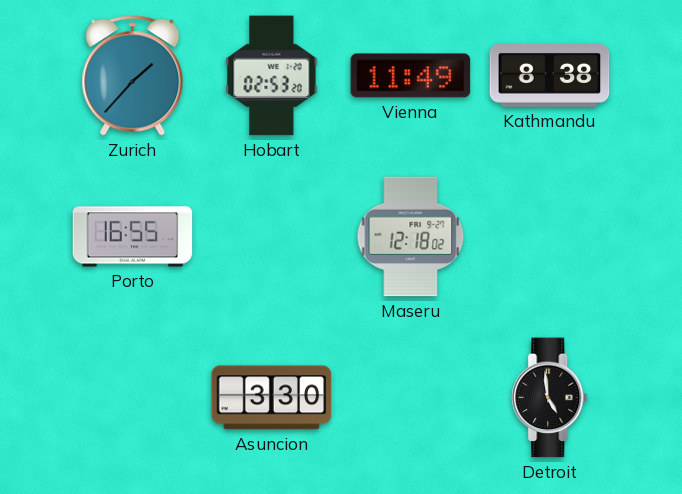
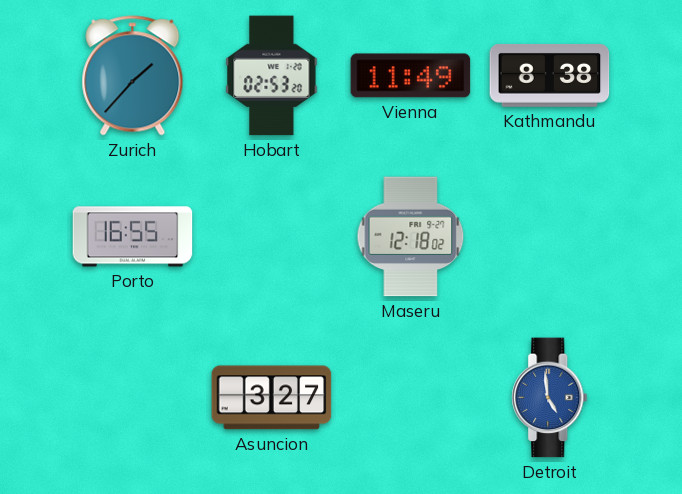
Asuncion: 3:30 -> 3:27
Detroit dial: black -> blue
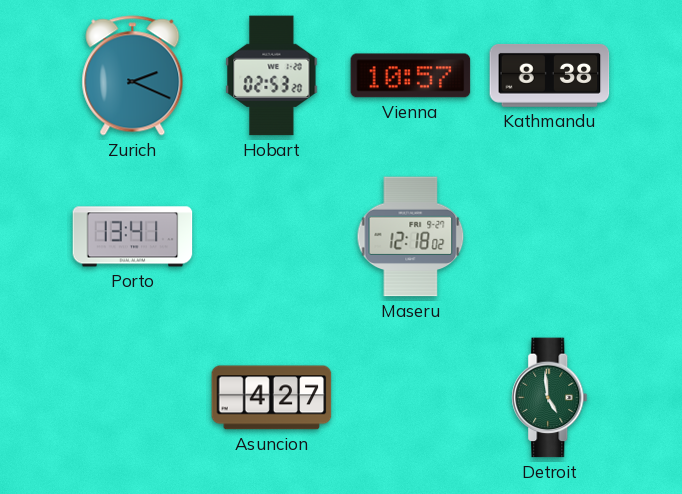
Zurich: 1:37 -> 2:19
Vienna: 11:49 -> 10:57
Porto: 16:55 -> 13:41
Asuncion: 3:27 -> 4:27
Detroit dial: blue -> green
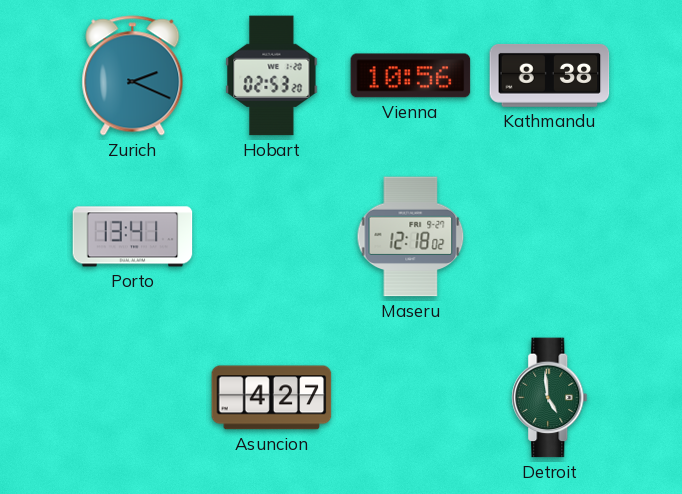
Vienna: 10:57 -> 10:56
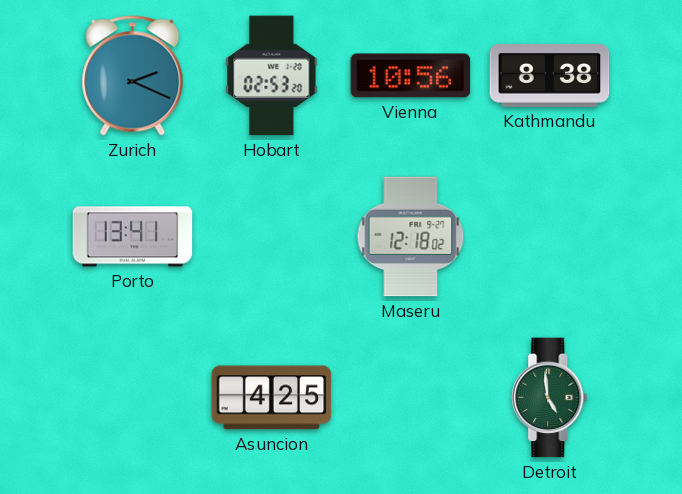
Asuncion: 4:27 -> 4:25
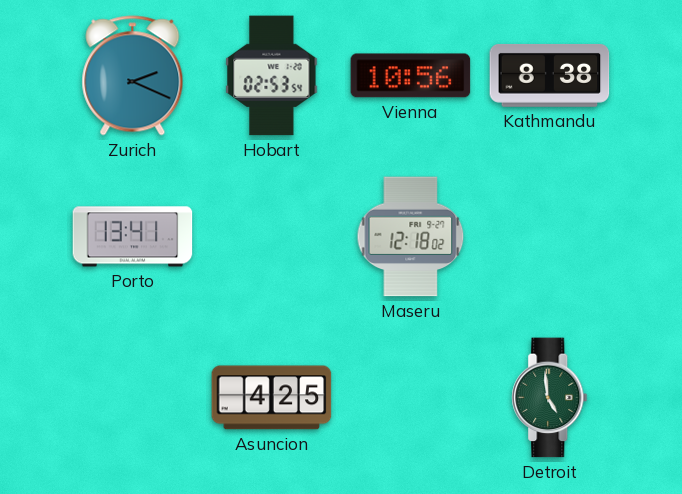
Hobart: 02:53:20 -> 02:53:54
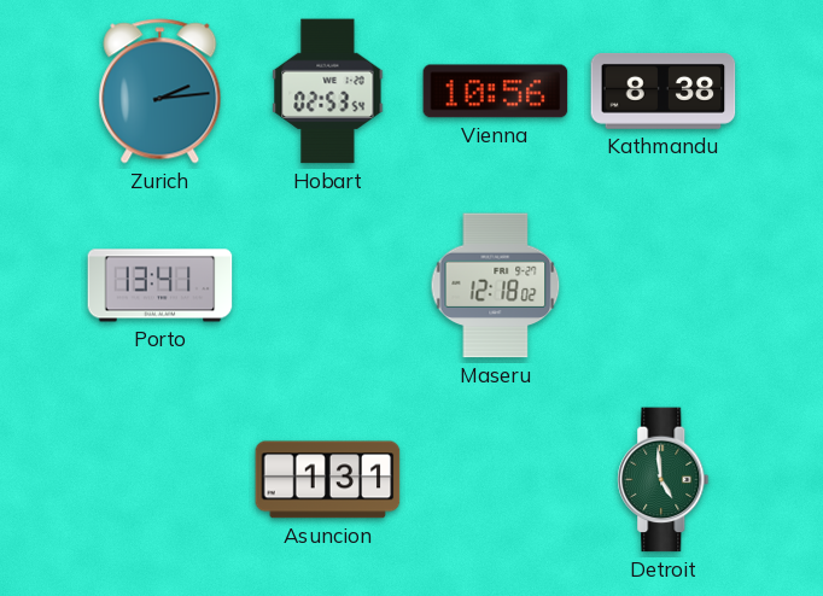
Zurich: 2:19 -> 2:14
Asuncion: 4:25 -> 1:31
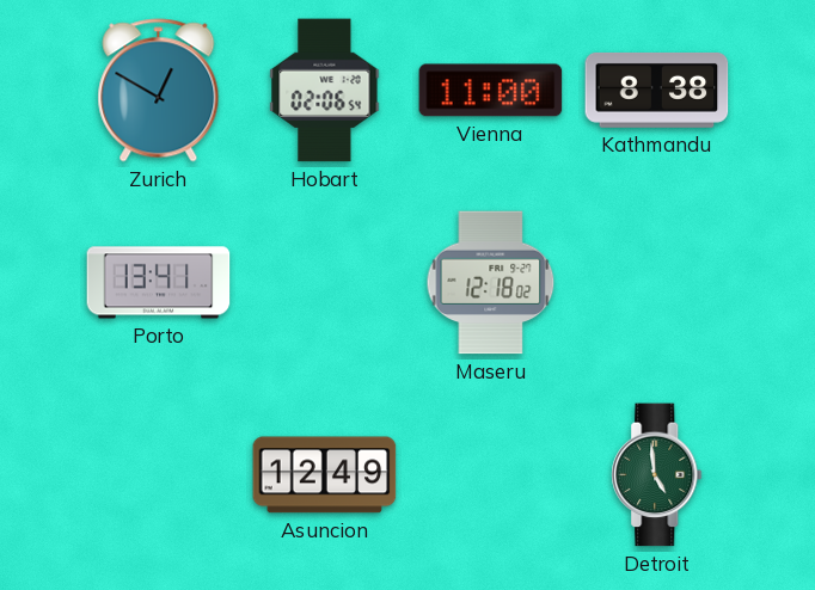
Zurich: 2:14 -> 12:50
Hobart: 02:53 -> 02:06
Vienna: 10:56 -> 11:00
Asuncion: 1:31 -> 12:49
